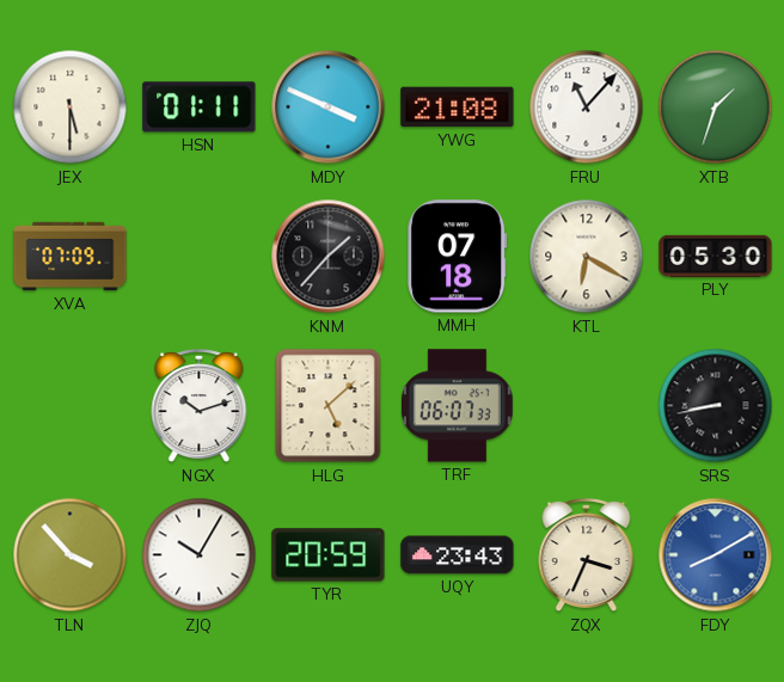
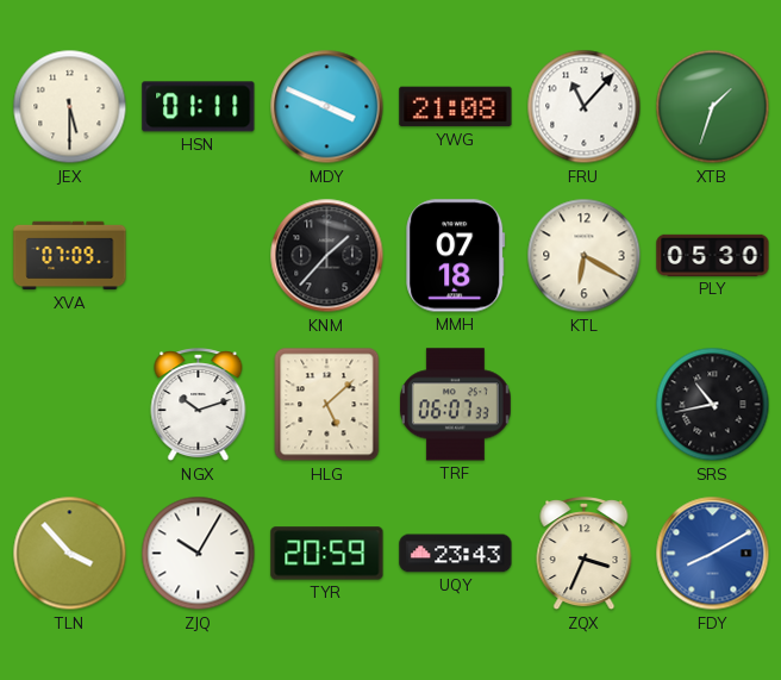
SRS: 8:43 -> 10:43
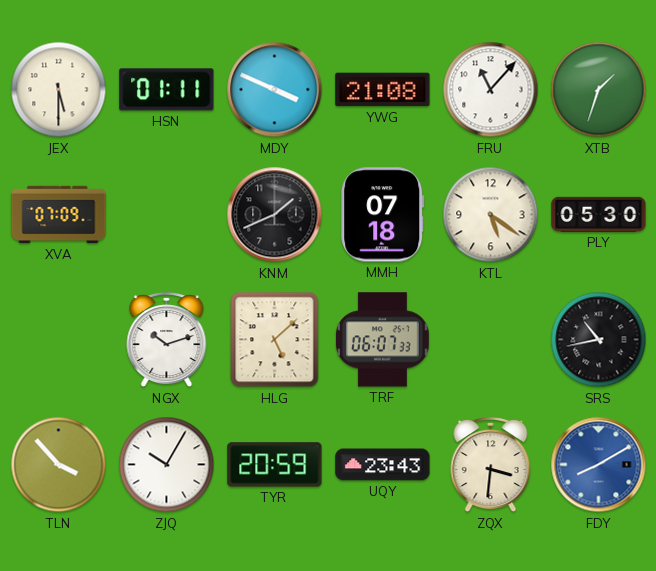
KNM: 1:37 -> 1:41
KTL: 6:20 -> 5:21
ZQX: 3:34 -> 3:31
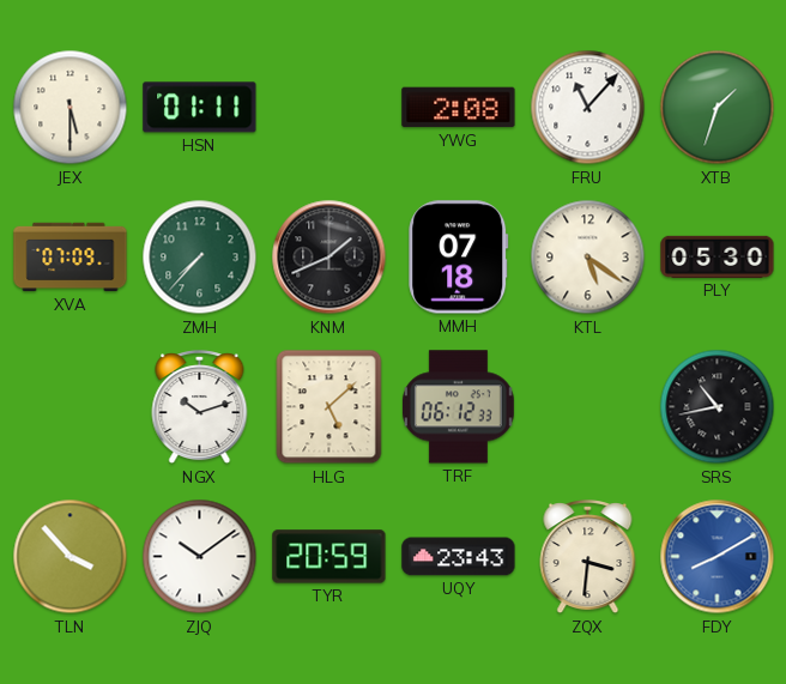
MDY: 3:49 -> none
YWG: 21:08 -> 2:08
ZMH: none -> 7:37
TRF: 06:07 -> 06:12
ZJQ: 10:05 -> 10:09
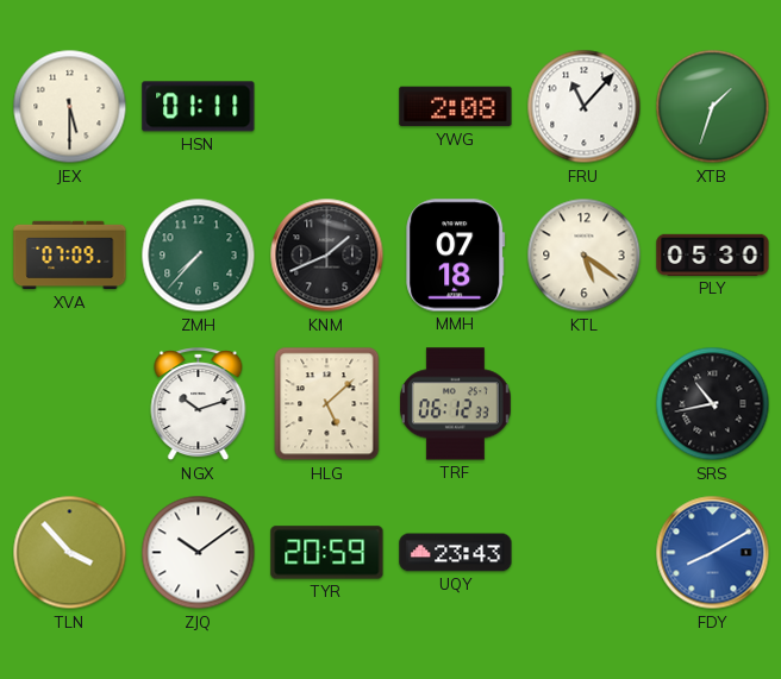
ZQX: 3:31 -> none
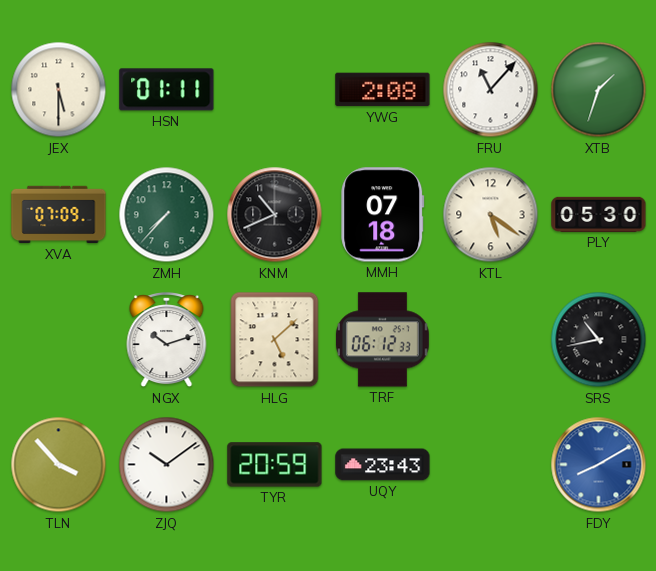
KNM: 1:41 -> 10:41
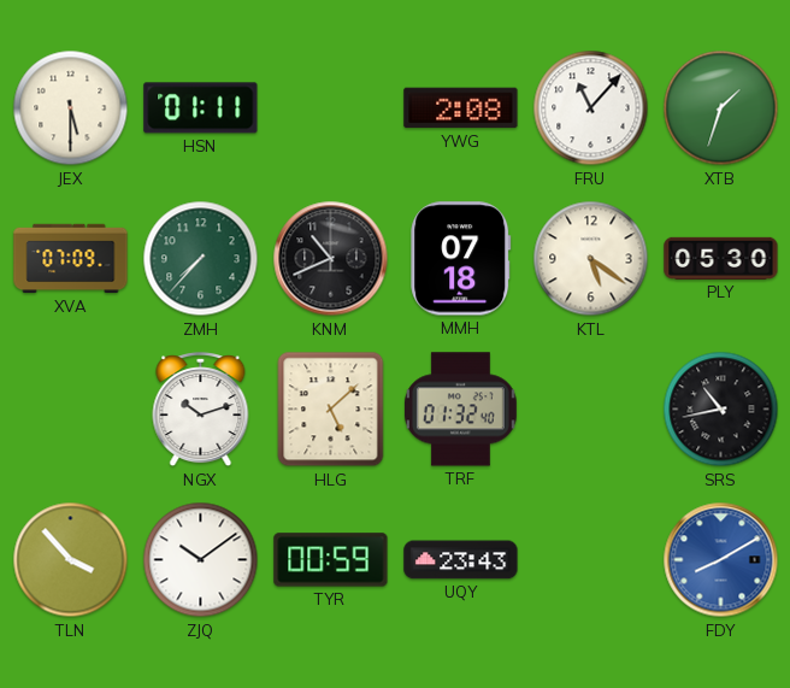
TRF: 06:12 -> 01:32
TYR: 20:59 -> 00:59
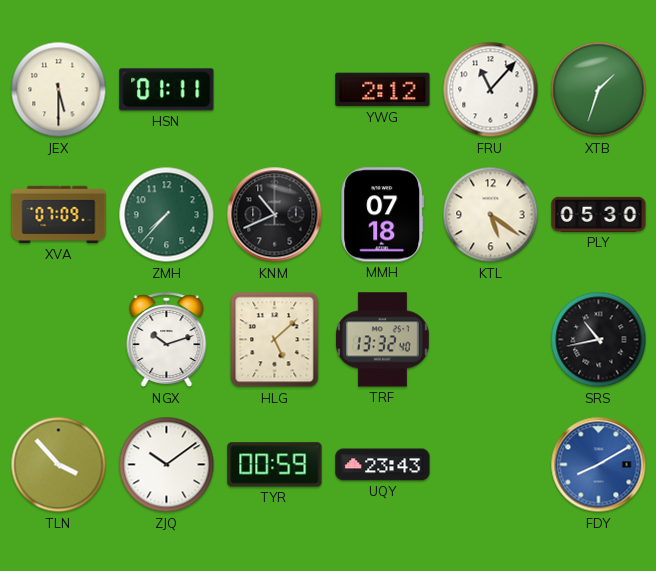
YWG: 2:08 -> 2:12
TRF: 01:32 -> 13:32
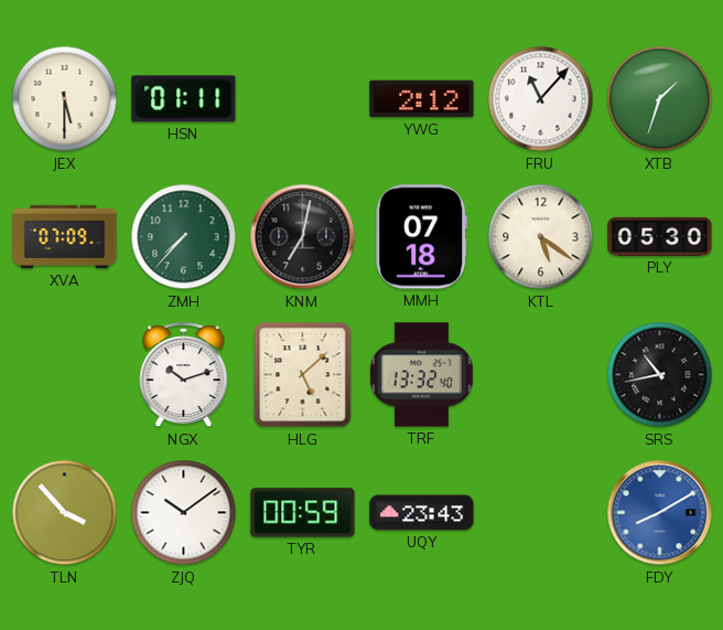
KNM: 10:41 -> 7:02
